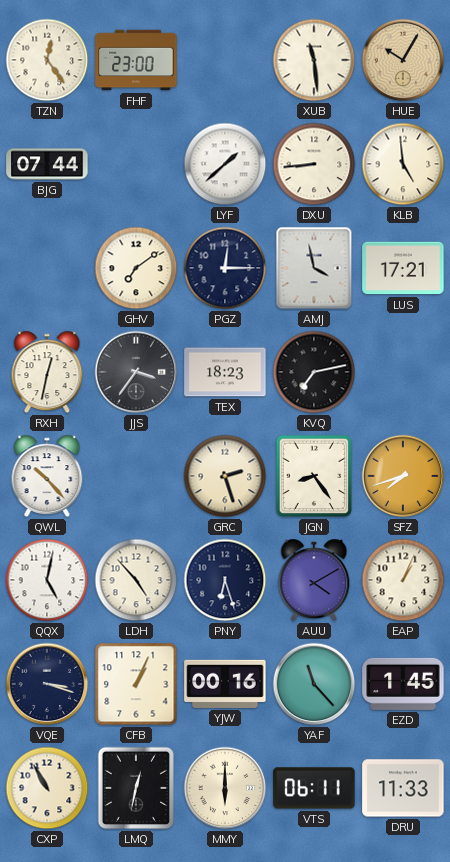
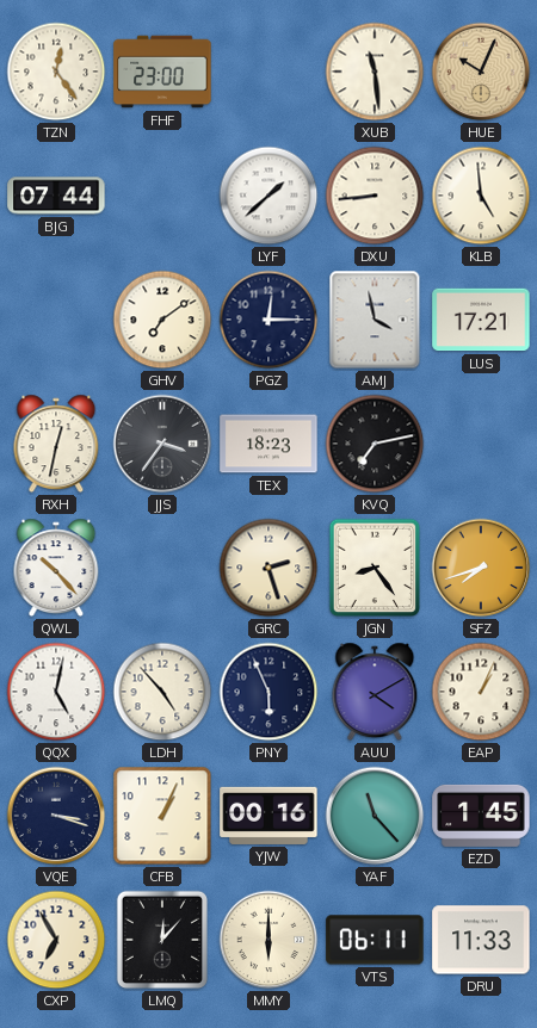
HUE: 10:05 -> 10:04
PNY: 6:27 -> 5:56
CXP: 10:55 -> 6:55
LMQ: 12:32 -> 12:07
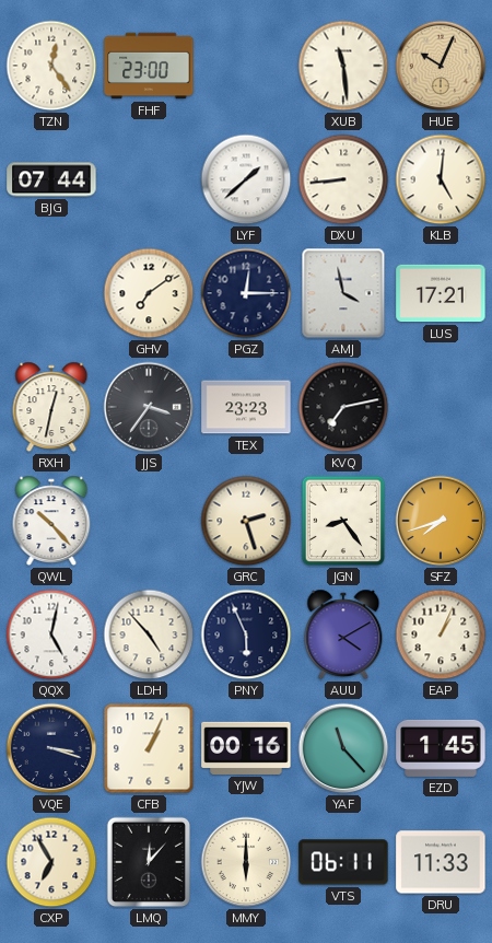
KLB: 4:59 -> 5:01
TEX: 18:23 -> 23:23
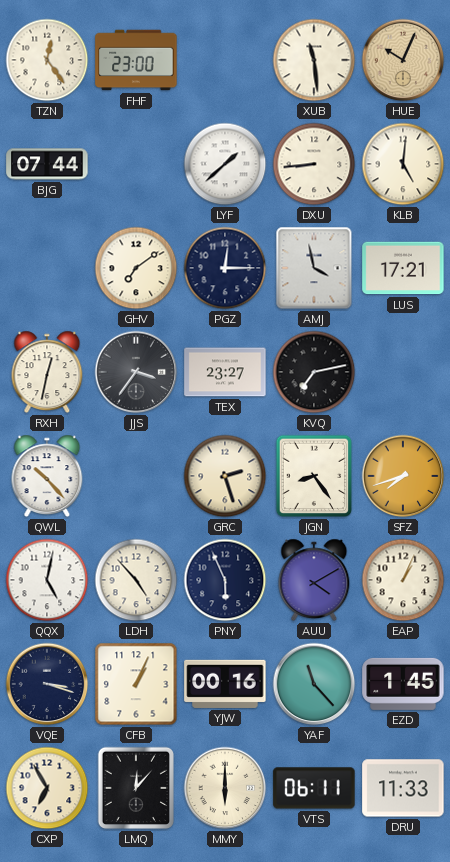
TEX: 23:23 -> 23:27
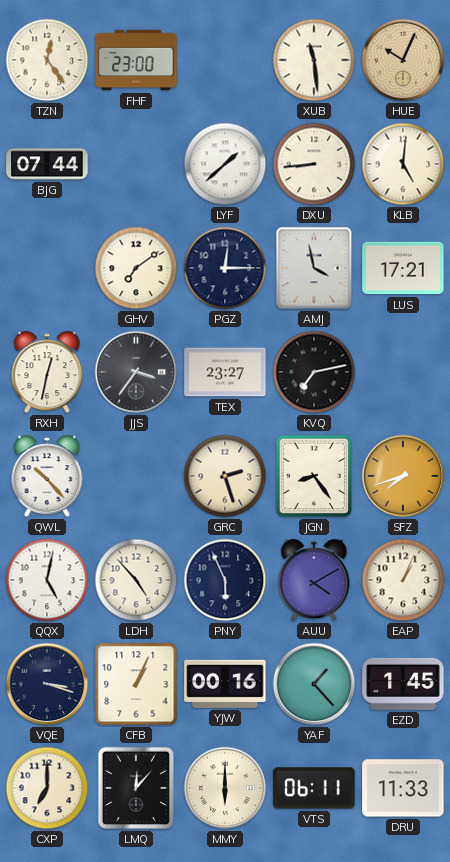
YAF: 11:23 -> 1:23
CXP: 6:55 -> 7:00
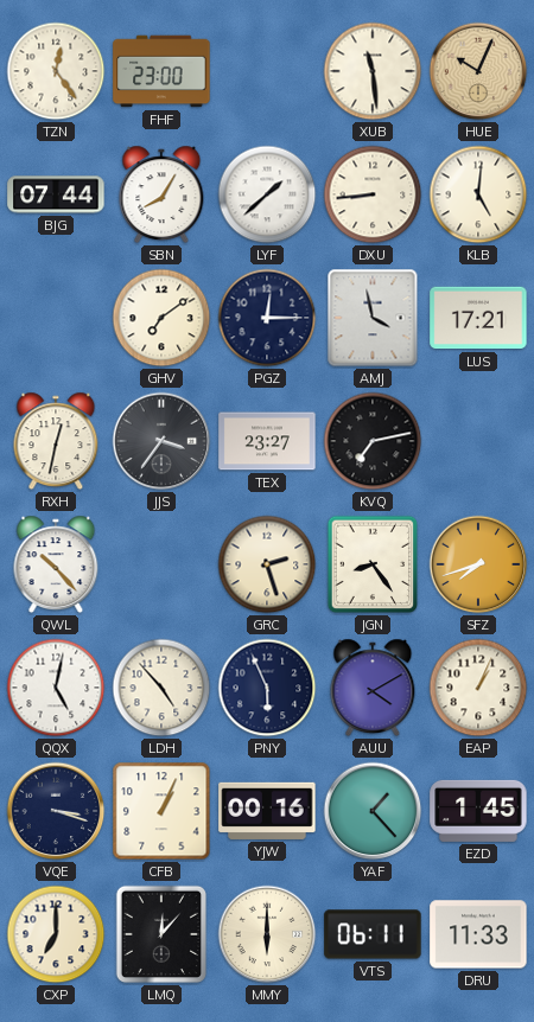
SBN: none -> 8:05
